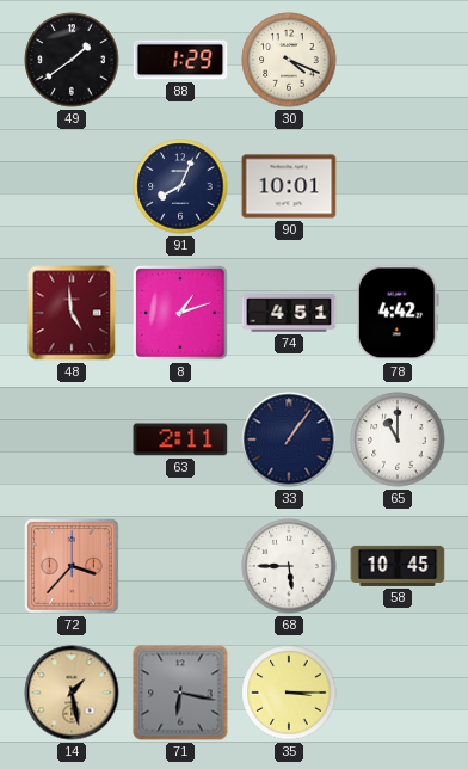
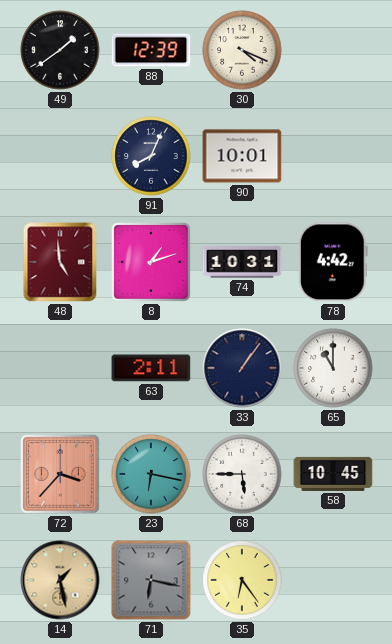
88: 1:29 -> 12:39
74: 4:51 -> 10:31
23: none -> 6:17
35: 3:15 -> 6:24
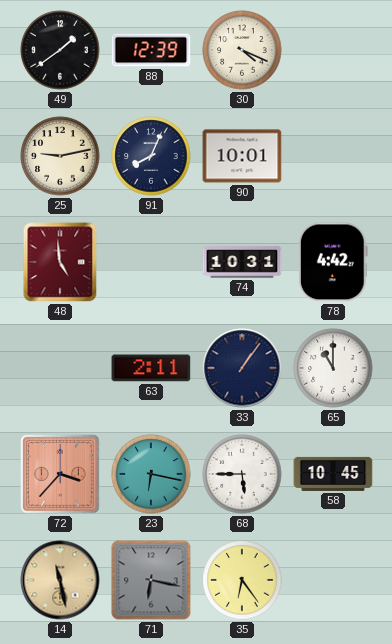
25: none -> 9:13
8: 1:12 -> none
14: 1:28 -> 11:28
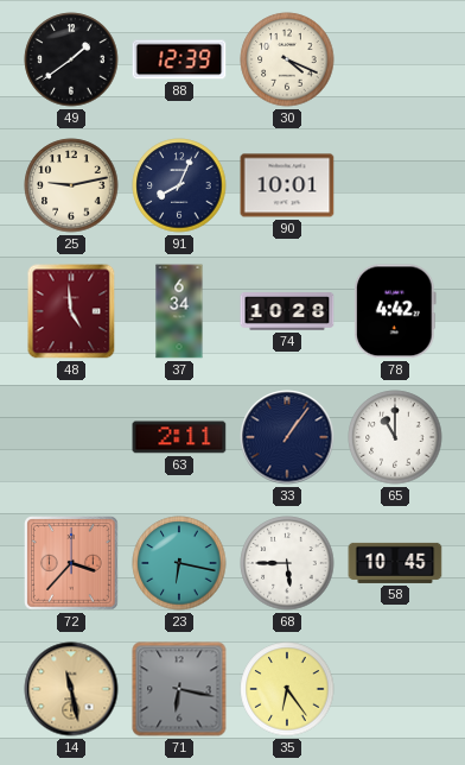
37: none -> 6:34
74: 10:31 -> 10:28
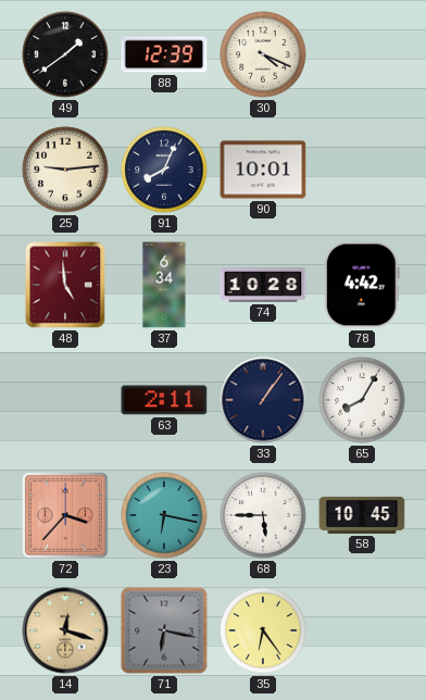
25: 9:13 -> 9:14
65: 11:00 -> 8:05
14: 11:28 -> 12:18
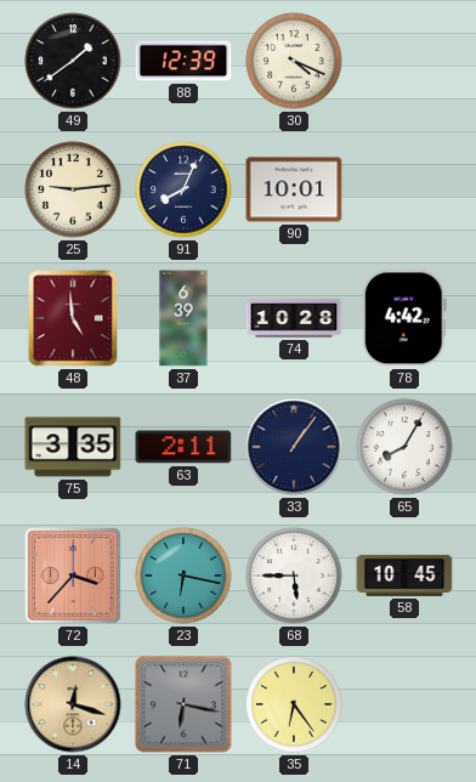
37: 6:34 -> 6:39
75: none -> 3:35
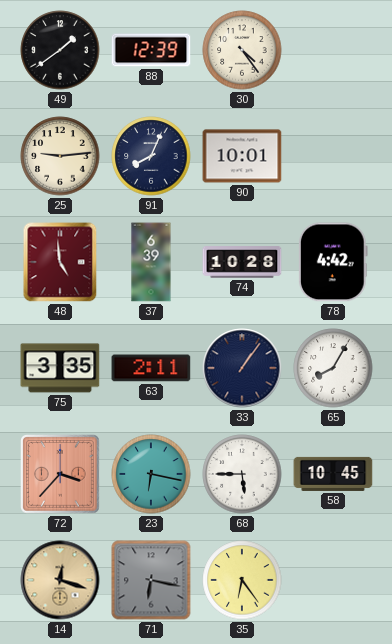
30: 4:19 -> 4:24
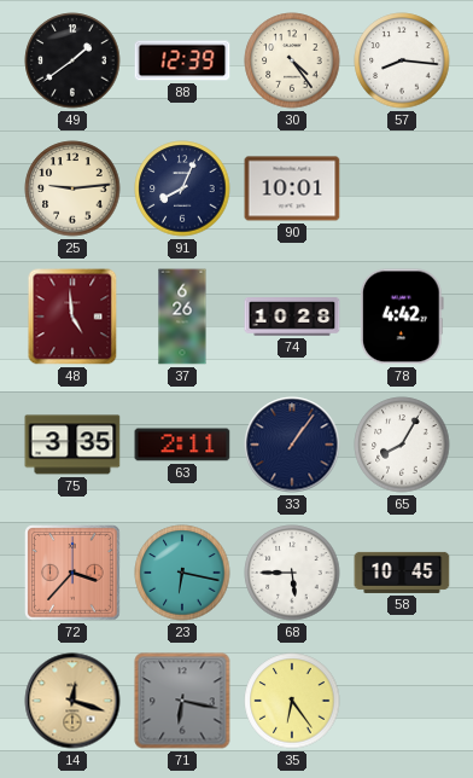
57: none -> 8:16
37: 6:39 -> 6:26
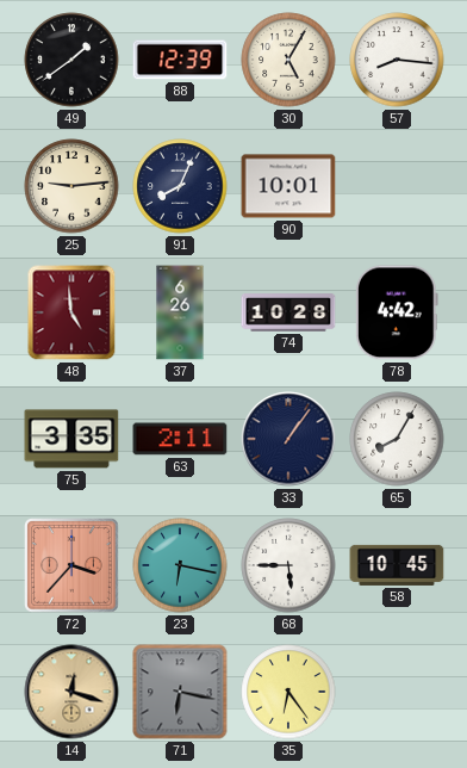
30: 4:24 -> 5:05
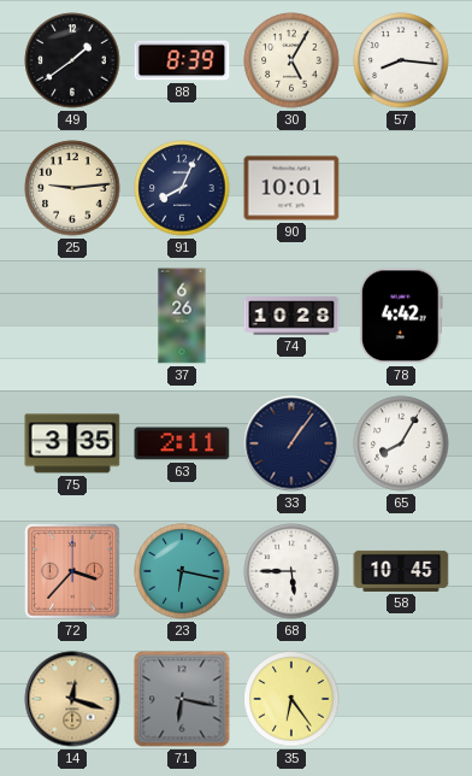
88: 12:39 -> 8:39
48: 4:59 -> none
